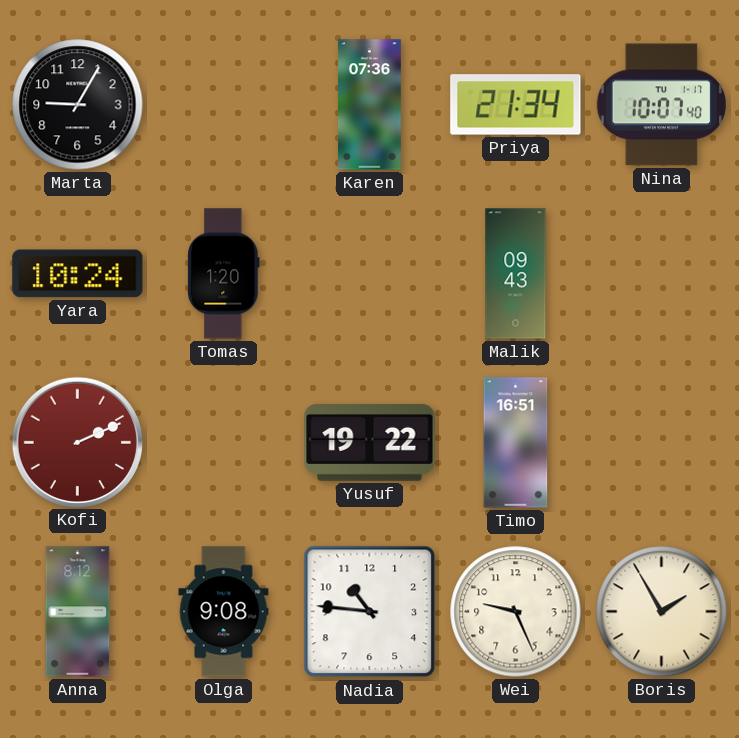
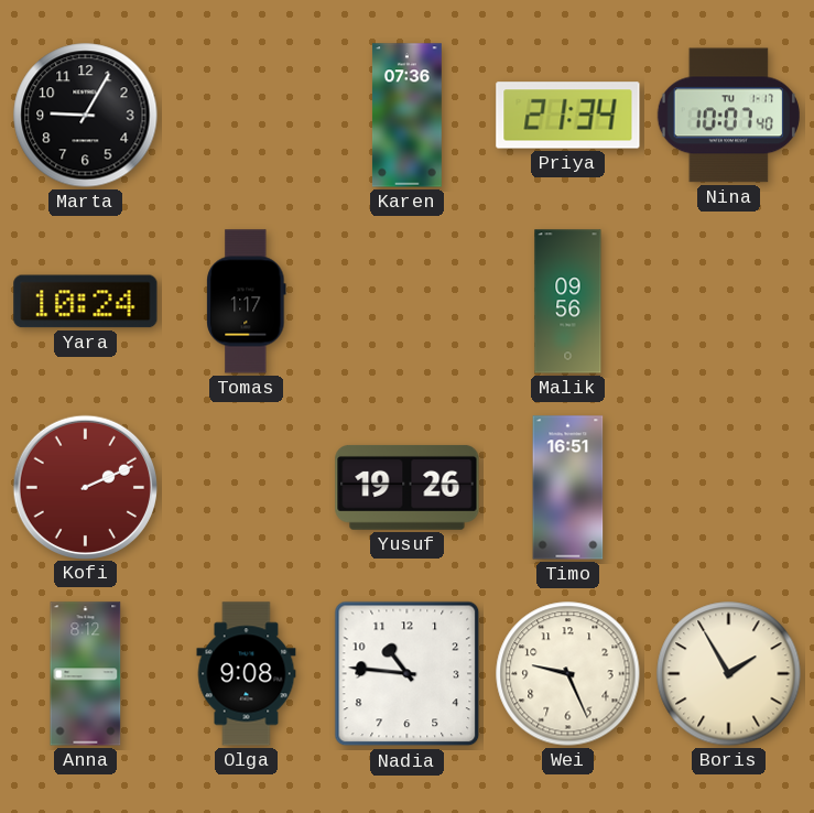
Tomas: 1:20 -> 1:17
Malik: 09:43 -> 09:56
Yusuf: 19:22 -> 19:26
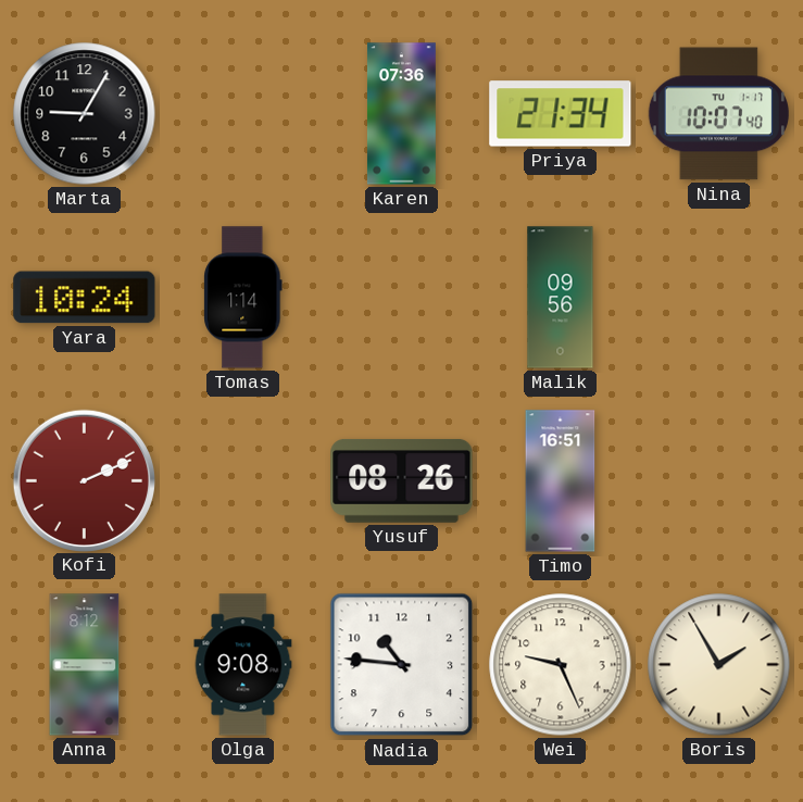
Tomas: 1:17 -> 1:14
Yusuf: 19:26 -> 08:26
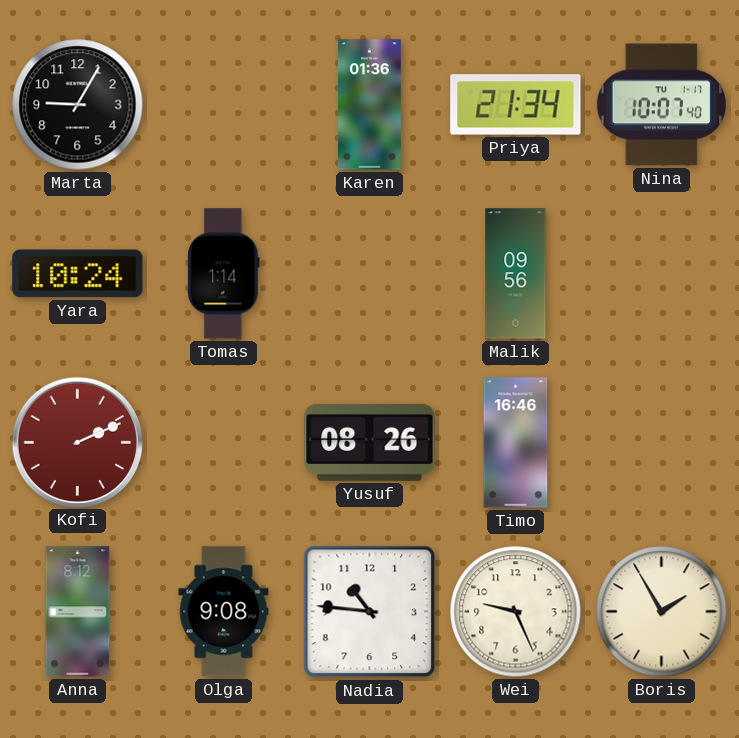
Karen: 07:36 -> 01:36
Timo: 16:51 -> 16:46
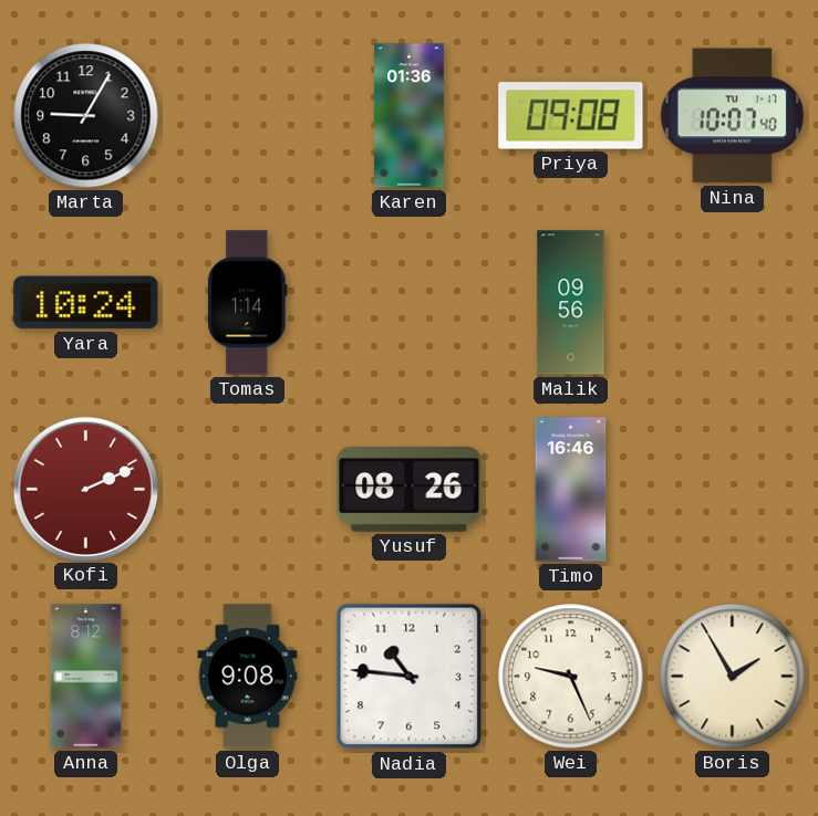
Priya: 21:34 -> 09:08
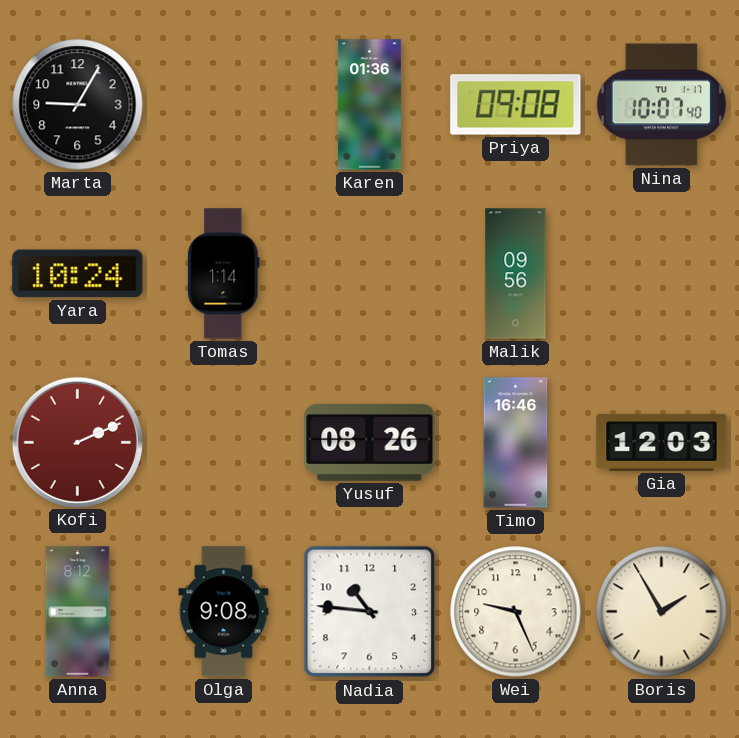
Gia: none -> 12:03
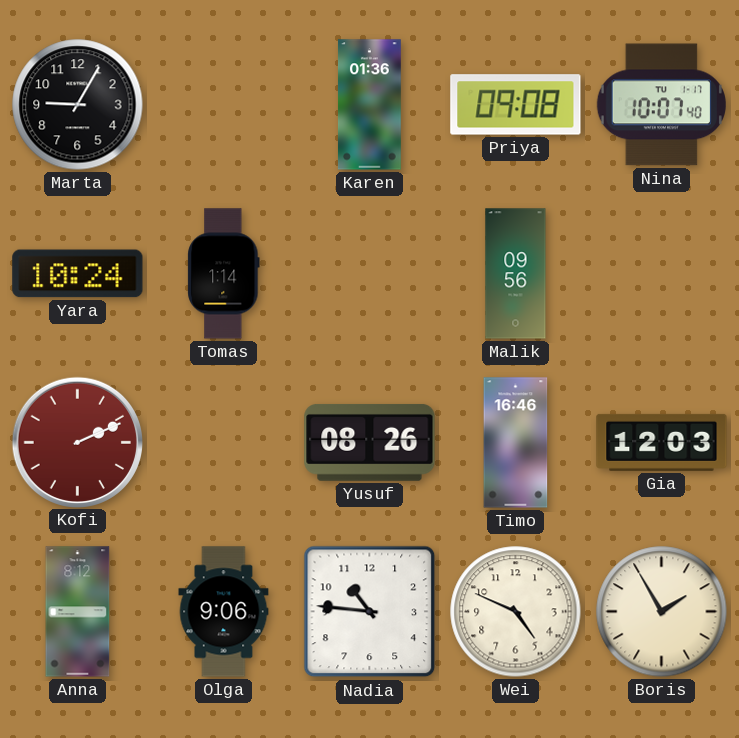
Olga: 9:08 -> 9:06
Wei: 9:26 -> 4:49
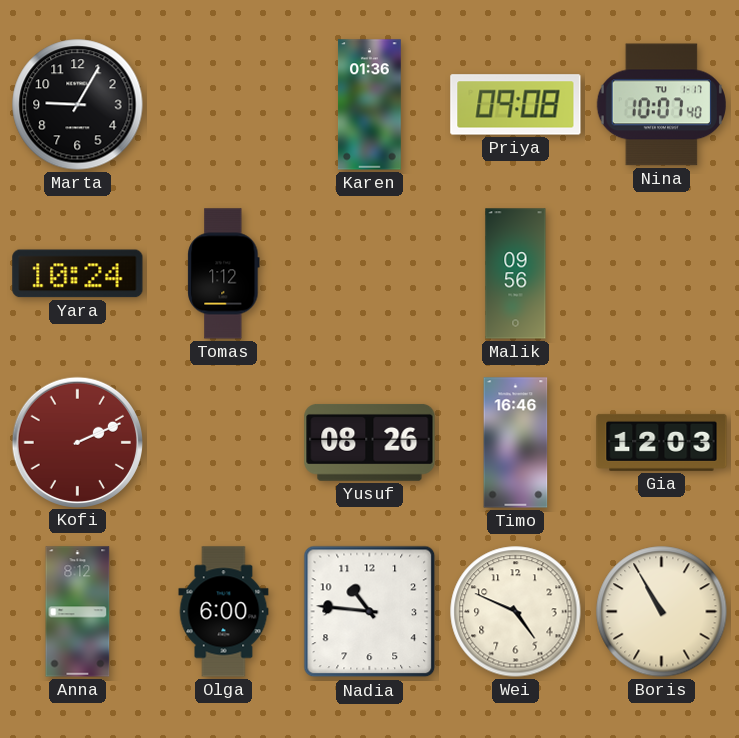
Tomas: 1:14 -> 1:12
Olga: 9:06 -> 6:00
Boris: 1:55 -> 10:55
